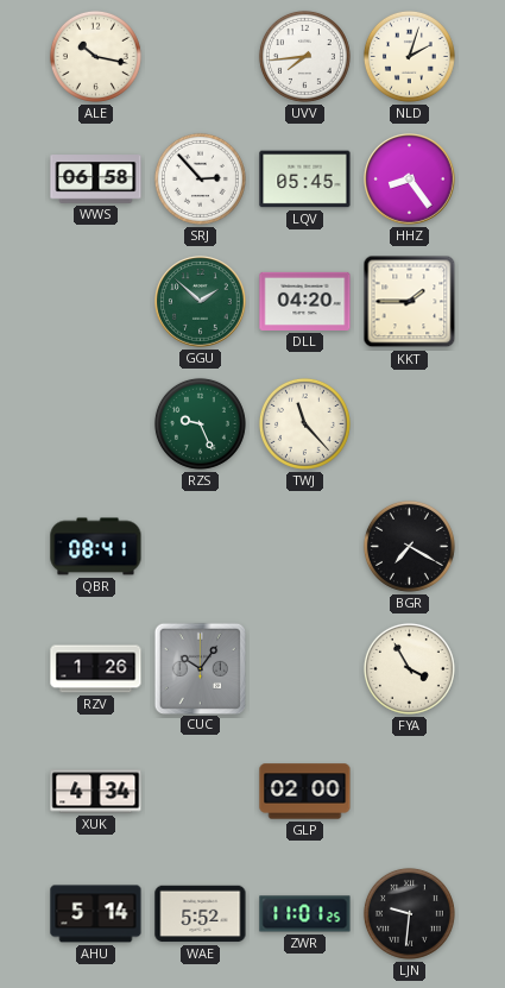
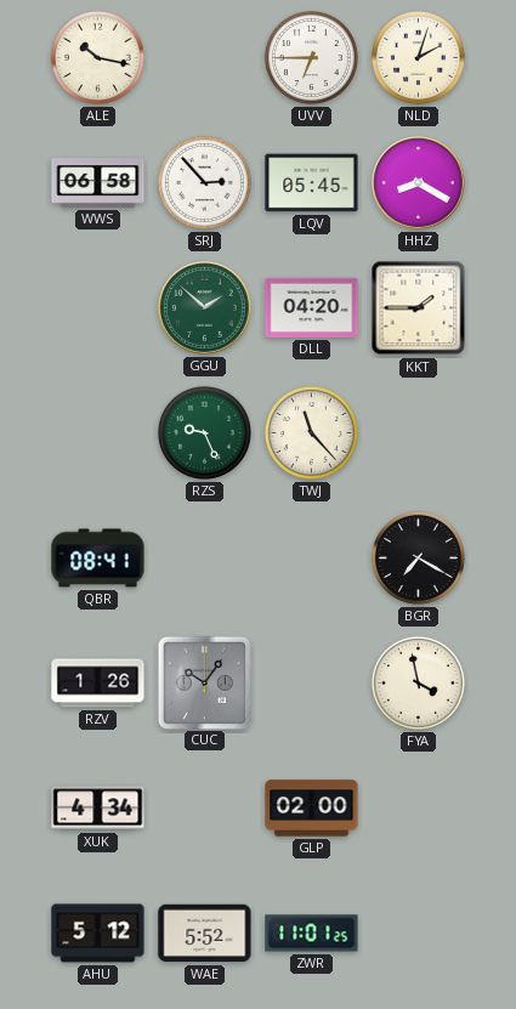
UVV: 7:44 -> 6:45
HHZ: 8:24 -> 8:20
FYA: 3:55 -> 3:58
AHU: 5:14 -> 5:12
LJN: 9:31 -> none
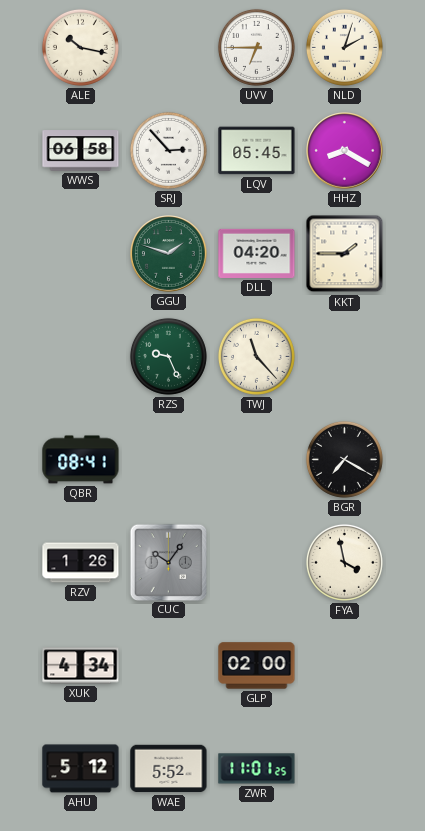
GGU: 1:52 -> 1:48
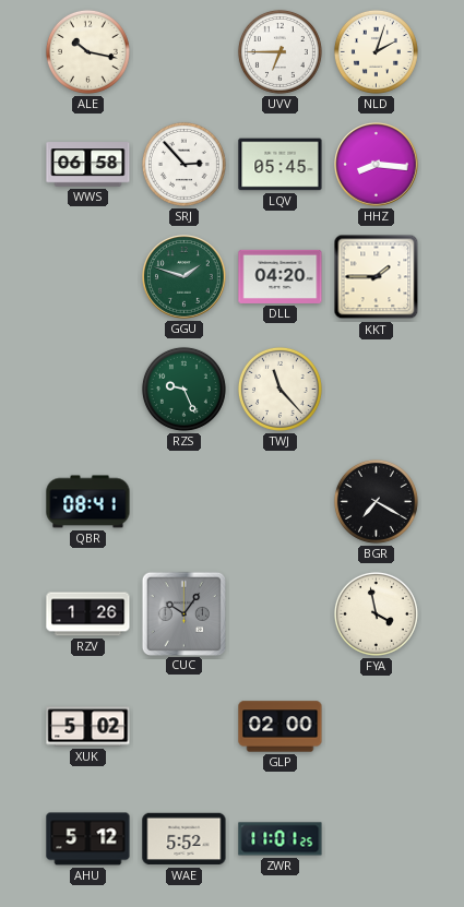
HHZ: 8:20 -> 8:16
XUK: 4:34 -> 5:02
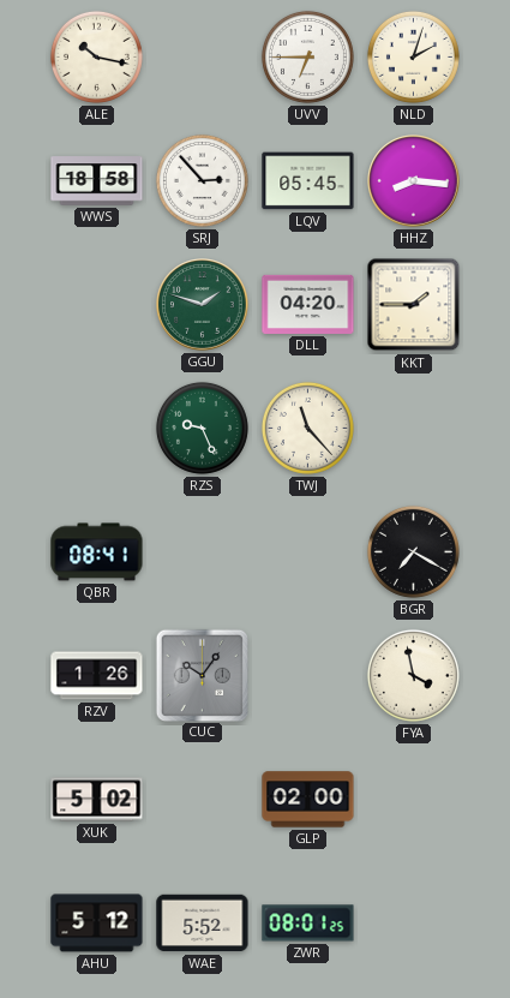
WWS: 06:58 -> 18:58
ZWR: 11:01 -> 08:01
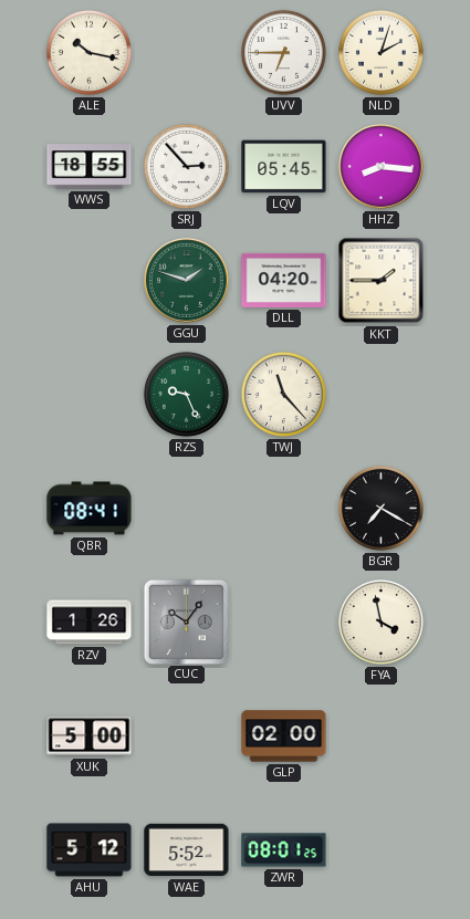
WWS: 18:58 -> 18:55
XUK: 5:02 -> 5:00
